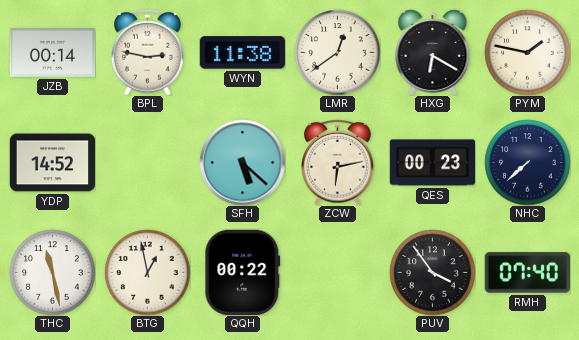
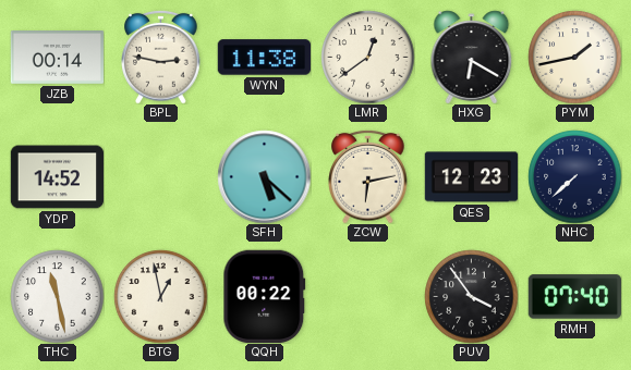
PYM: 1:47 -> 1:43
QES: 00:23 -> 12:23
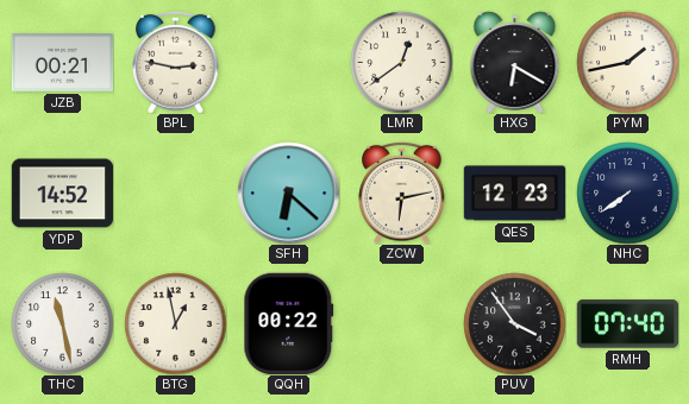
JZB: 00:14 -> 00:21
WYN: 11:38 -> none
SFH: 5:22 -> 6:22
NHC: 7:38 -> 7:39
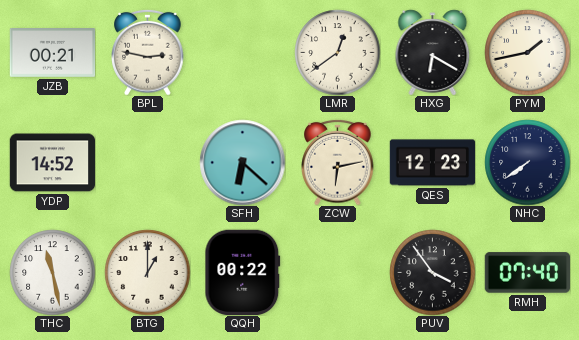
BTG: 12:58 -> 1:00
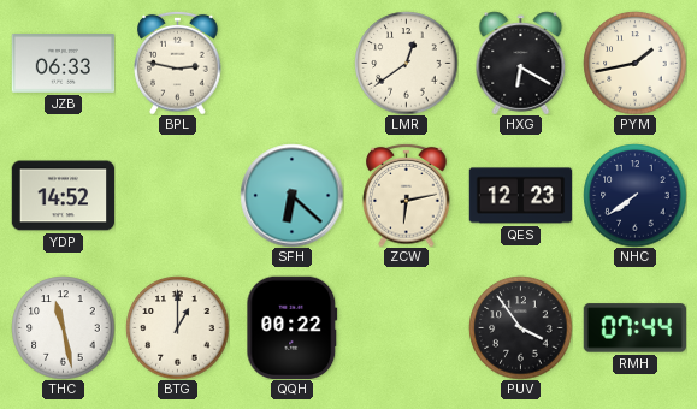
JZB: 00:21 -> 06:33
RMH: 07:40 -> 07:44
